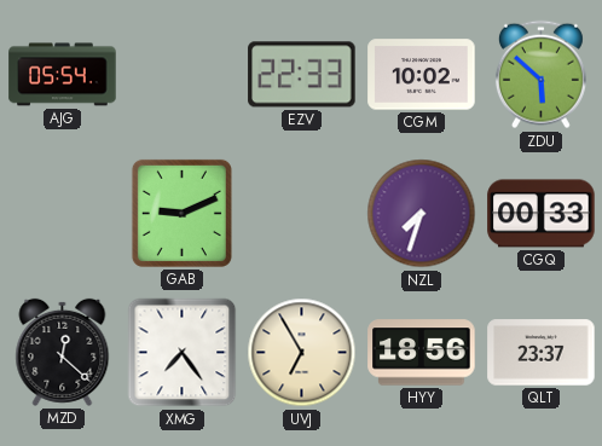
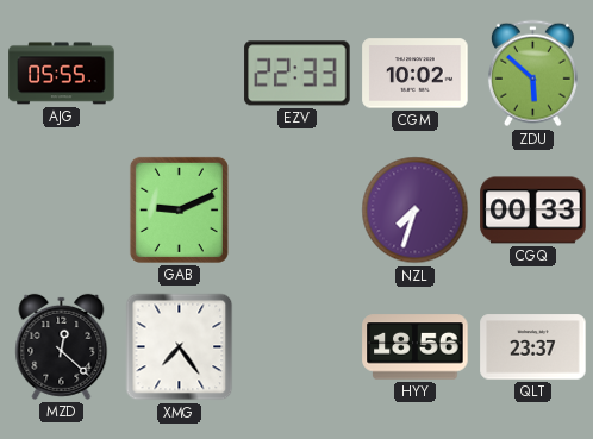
AJG: 05:54 -> 05:55
UVJ: 6:55 -> none
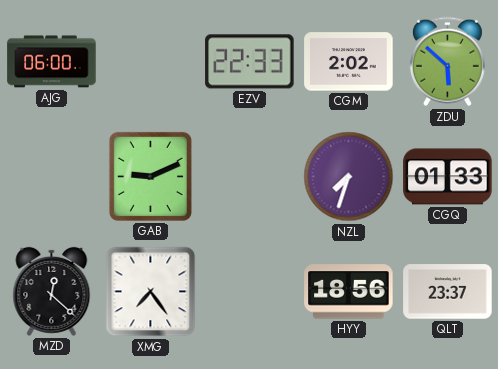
AJG: 05:55 -> 06:00
CGM: 10:02 -> 2:02
CGQ: 00:33 -> 01:33
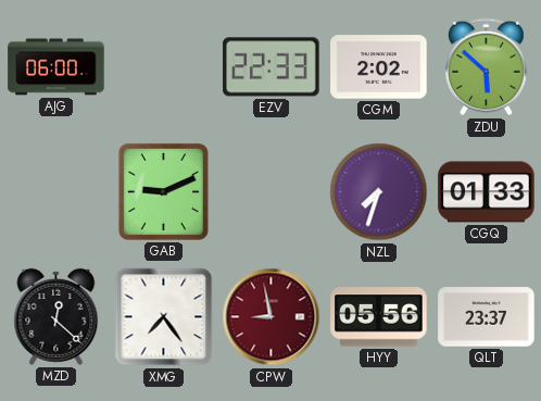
CPW: none -> 8:58
HYY: 18:56 -> 05:56
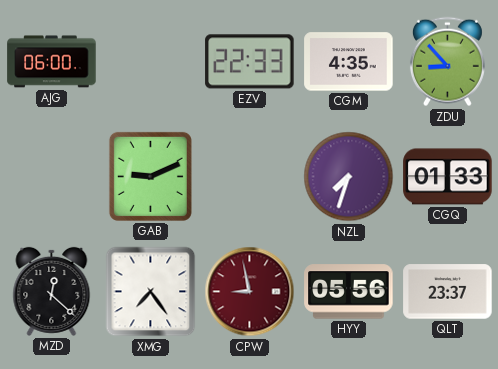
CGM: 2:02 -> 4:35
ZDU: 5:52 -> 8:53
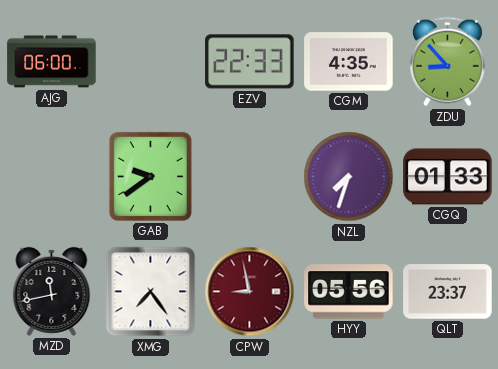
GAB: 9:11 -> 9:39
MZD: 12:22 -> 11:43
